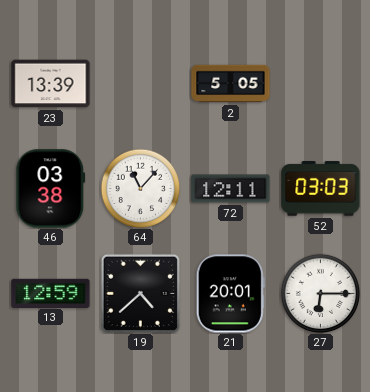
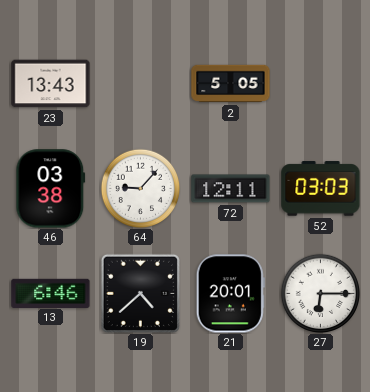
23: 13:39 -> 13:43
64: 11:07 -> 9:07
13: 12:59 -> 6:46
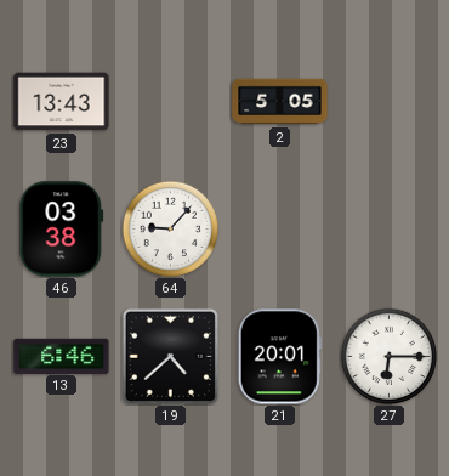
72: 12:11 -> none
52: 03:03 -> none
